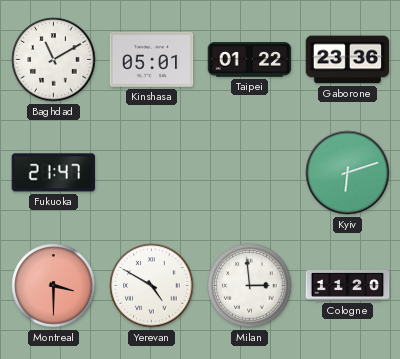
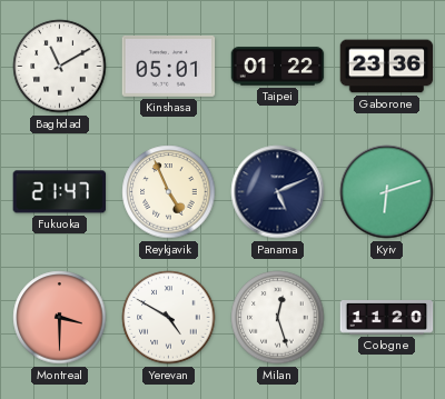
Reykjavik: none -> 4:56
Panama: none -> 5:11
Milan: 2:59 -> 12:27
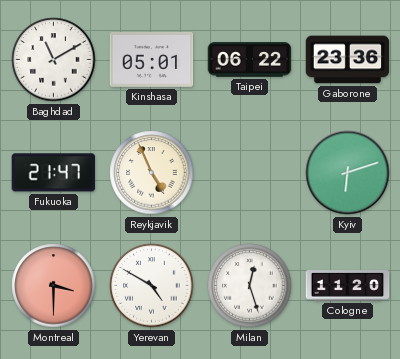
Taipei: 01:22 -> 06:22
Panama: 5:11 -> none
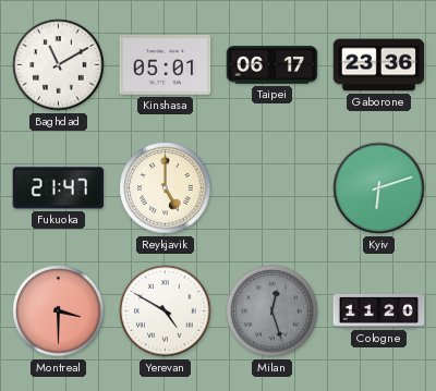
Taipei: 06:22 -> 06:17
Reykjavik: 4:56 -> 5:00
Milan dial: white -> grey
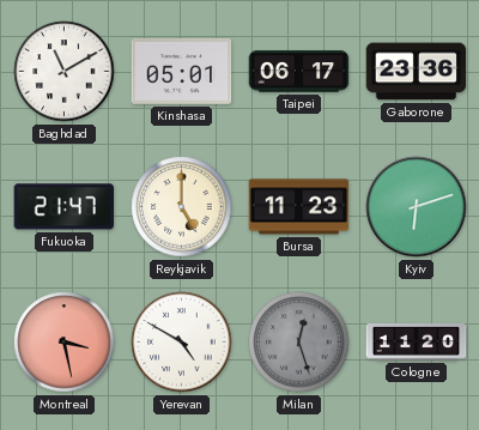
Bursa: none -> 11:23
Montreal: 3:30 -> 3:28
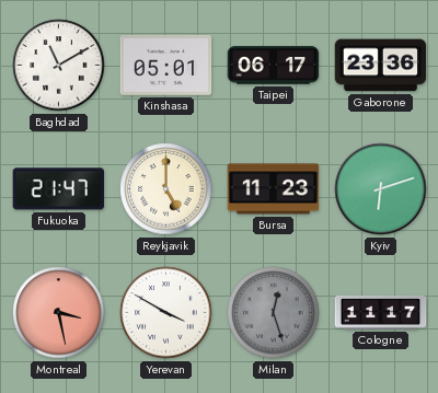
Yerevan: 4:50 -> 3:50
Cologne: 11:20 -> 11:17
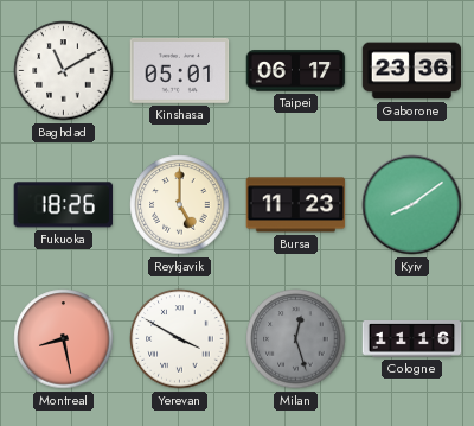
Fukuoka: 21:47 -> 18:26
Kyiv: 6:12 -> 8:09
Montreal: 3:28 -> 8:28
Cologne: 11:17 -> 11:16
